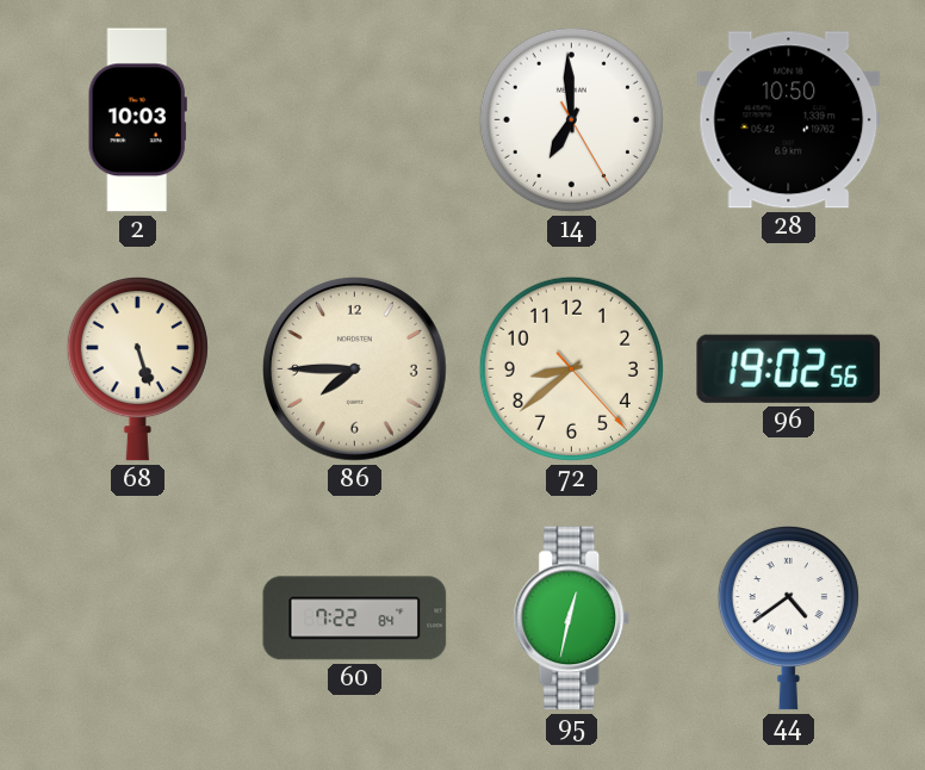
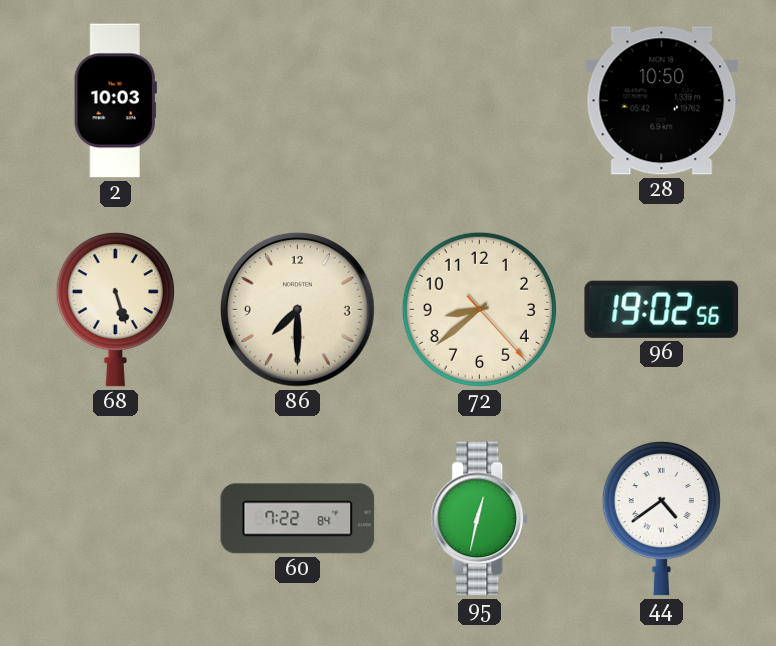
14: 6:59 -> none
86: 7:45 -> 7:30
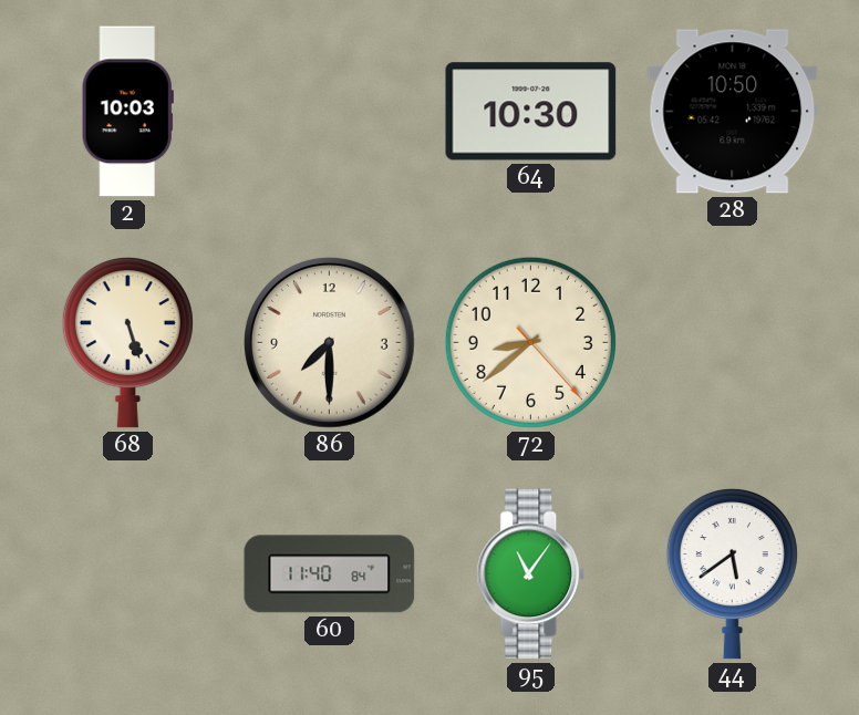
64: none -> 10:30
96: 19:02 -> none
60: 7:22 -> 11:40
95: 12:32 -> 11:06
44: 4:39 -> 5:39
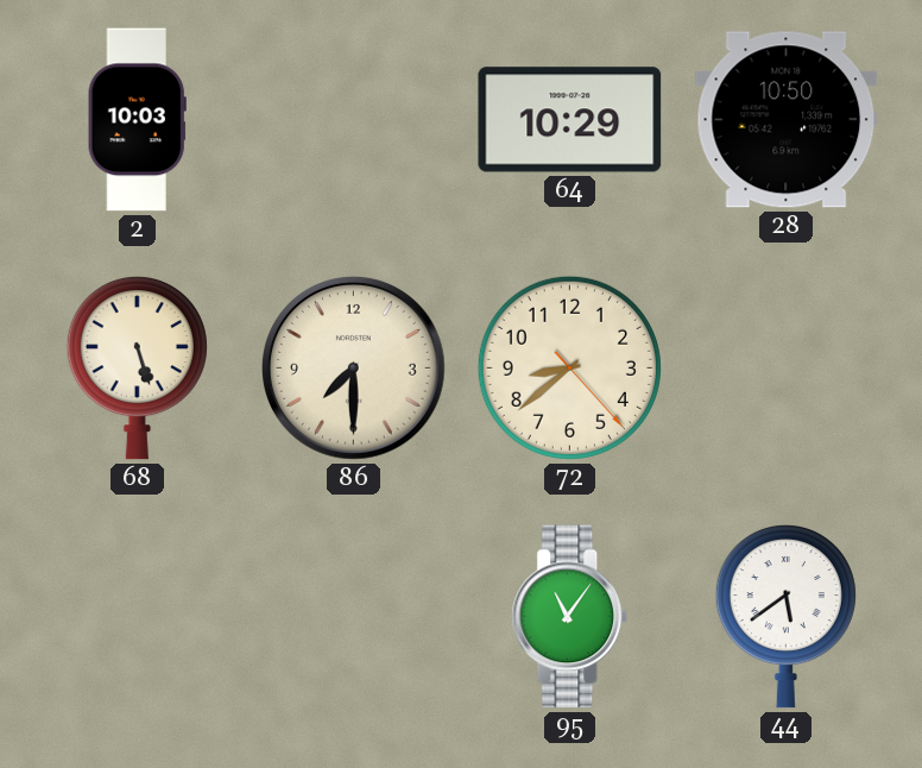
64: 10:30 -> 10:29
60: 11:40 -> none
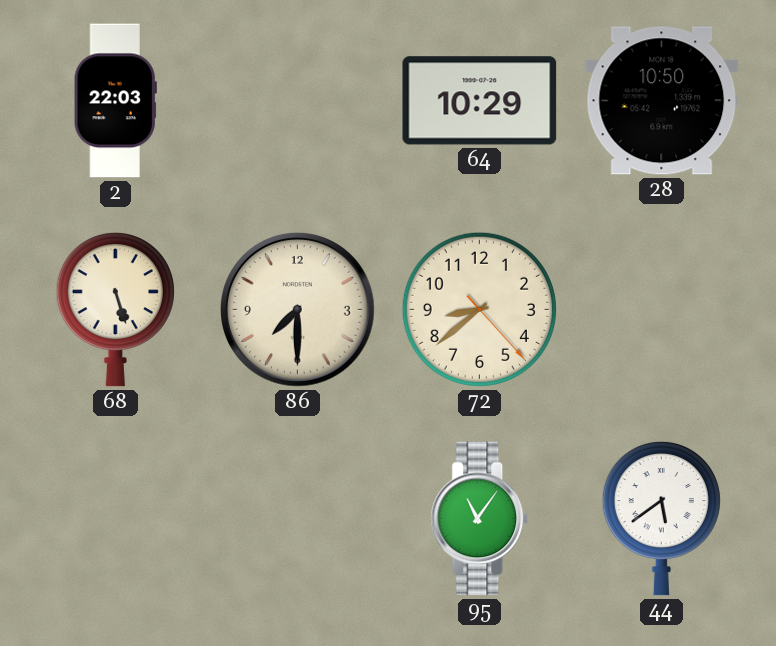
2: 10:03 -> 22:03
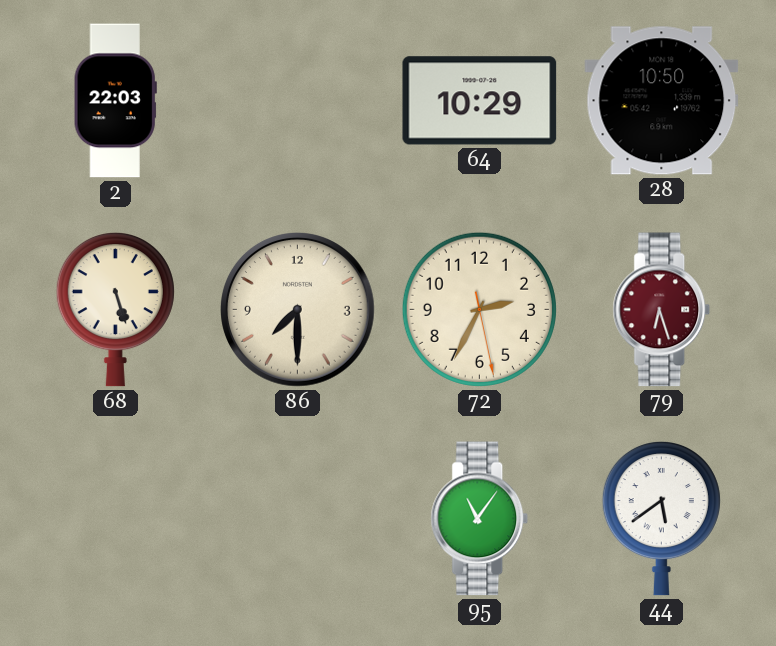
72: 8:38 -> 2:34
79: none -> 6:27
